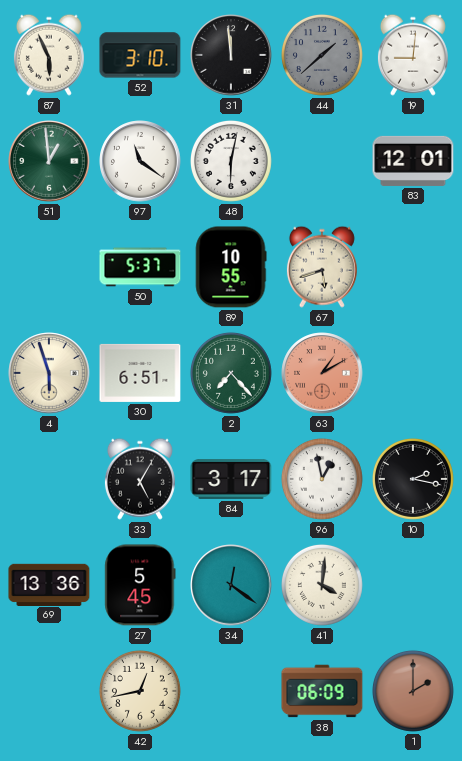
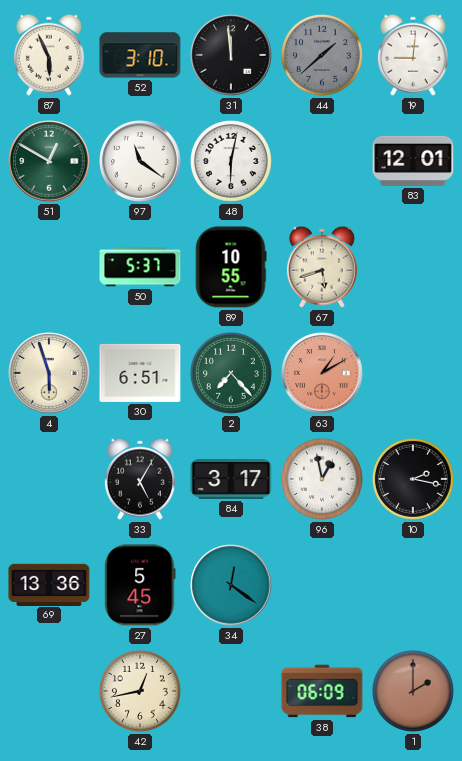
51: 12:59 -> 12:50
41: 4:01 -> none
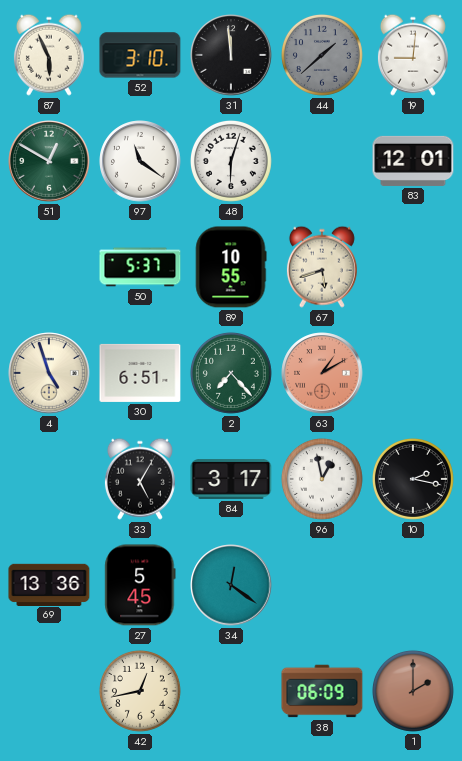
48: 6:02 -> 6:03
4: 5:57 -> 4:57
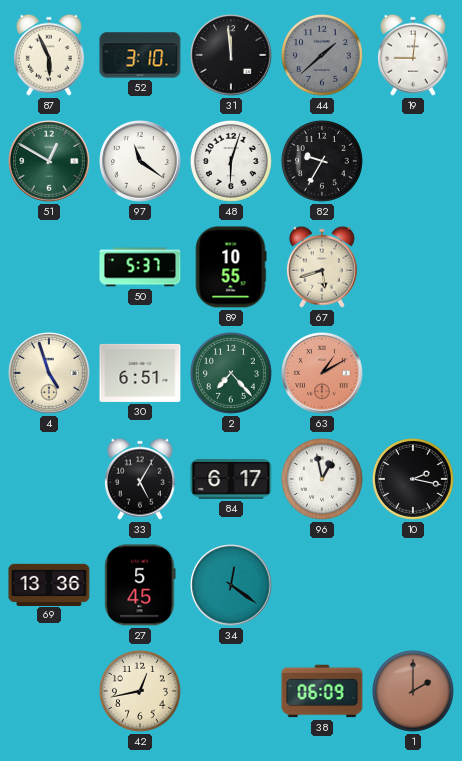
82: none -> 9:35
83: 12:01 -> none
84: 3:17 -> 6:17
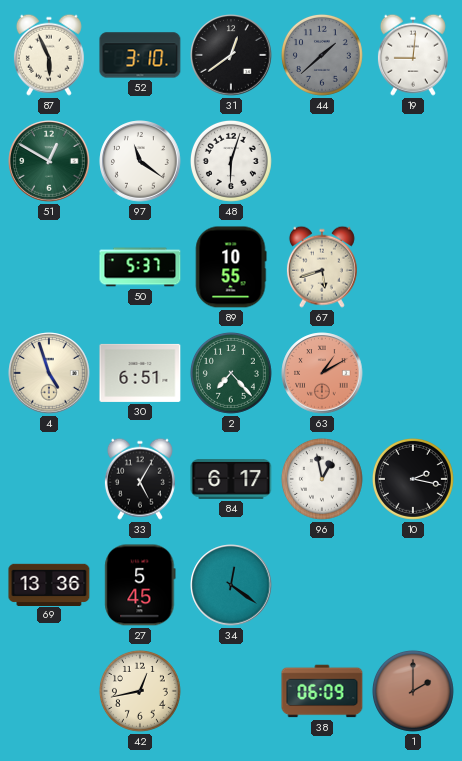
31: 11:59 -> 12:39
82: 9:35 -> none
